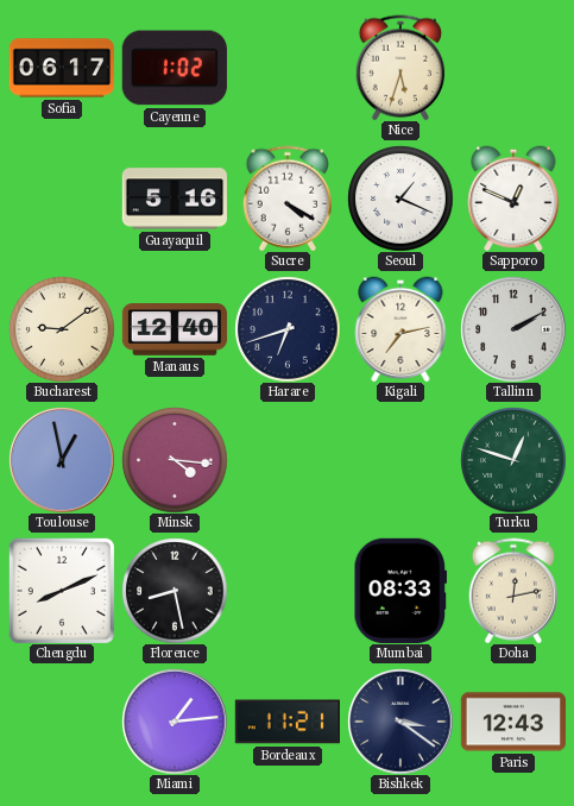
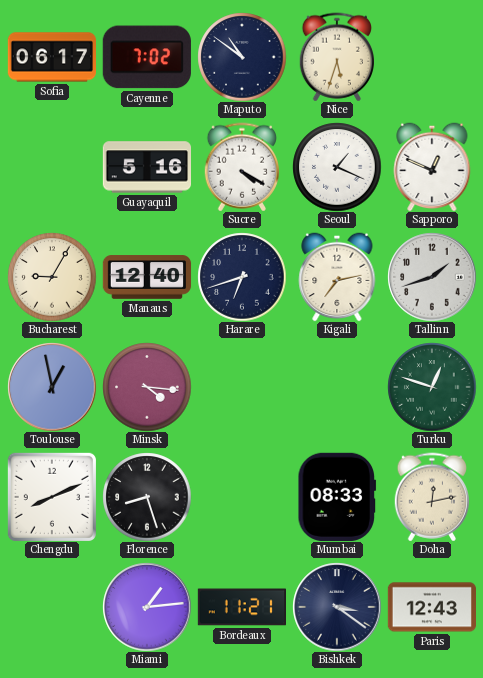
Cayenne: 1:02 -> 7:02
Maputo: none -> 10:51
Bucharest: 9:09 -> 9:05
Tallinn: 2:10 -> 1:42
Florence: 8:28 -> 8:27
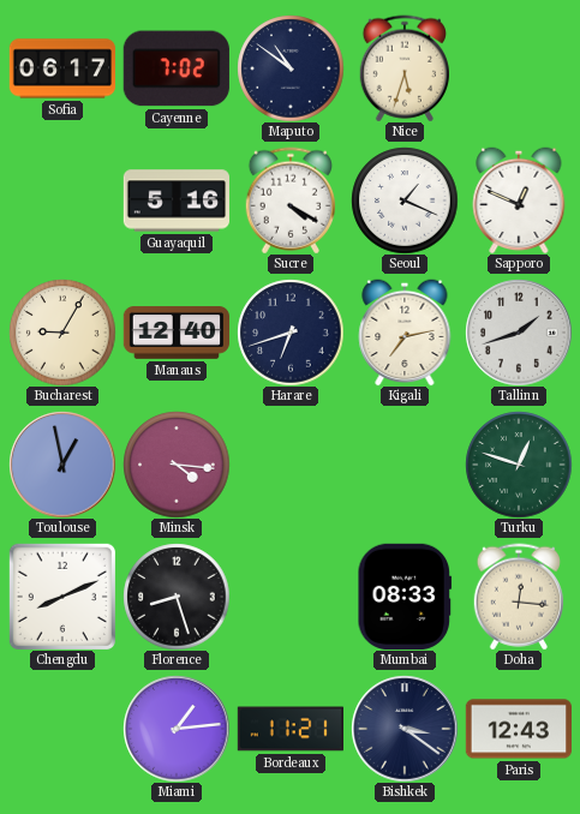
Doha: 12:13 -> 12:16
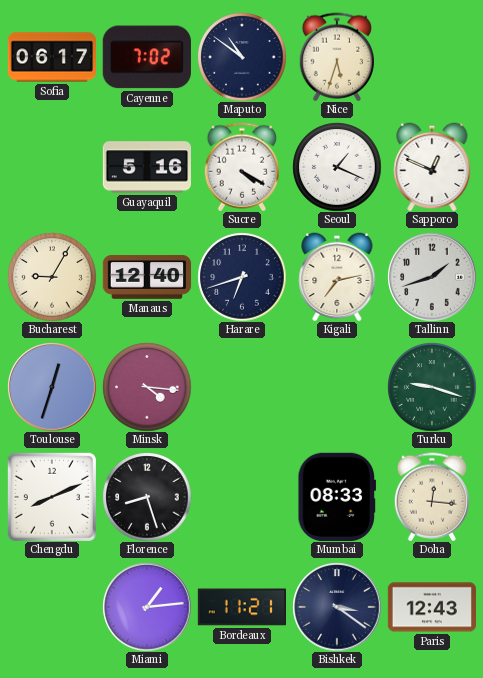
Toulouse: 12:58 -> 12:33
Turku: 12:48 -> 9:18
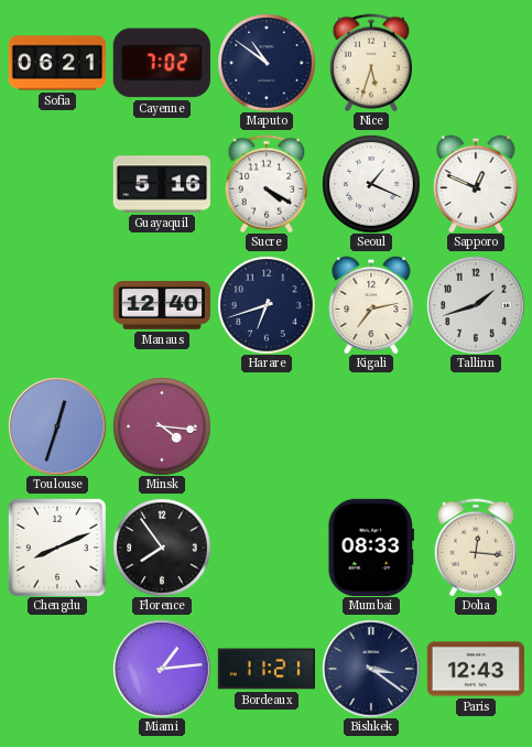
Sofia: 06:17 -> 06:21
Bucharest: 9:05 -> none
Turku: 9:18 -> none
Florence: 8:27 -> 7:54
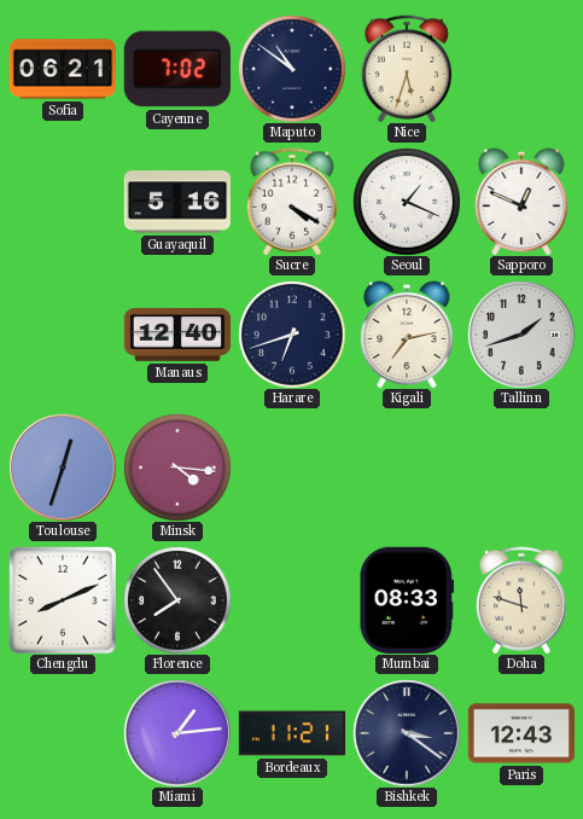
Doha: 12:16 -> 11:48
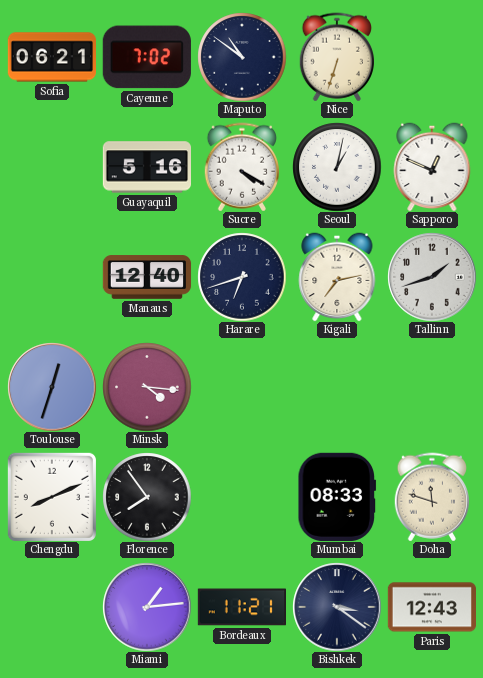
Nice: 5:33 -> 6:33
Seoul: 1:19 -> 1:02
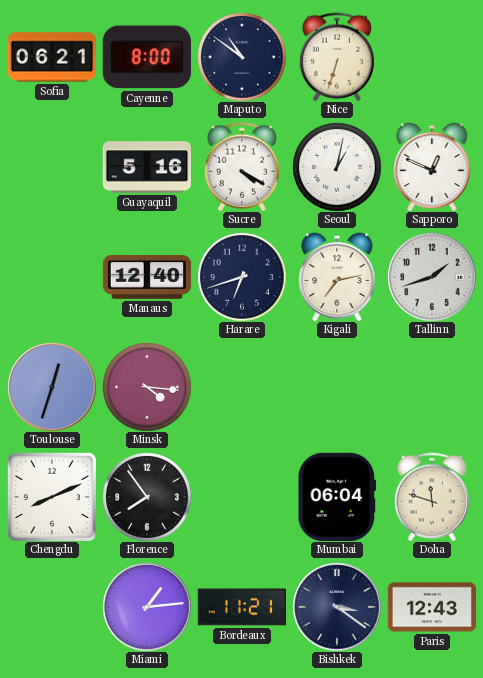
Cayenne: 7:02 -> 8:00
Mumbai: 08:33 -> 06:04
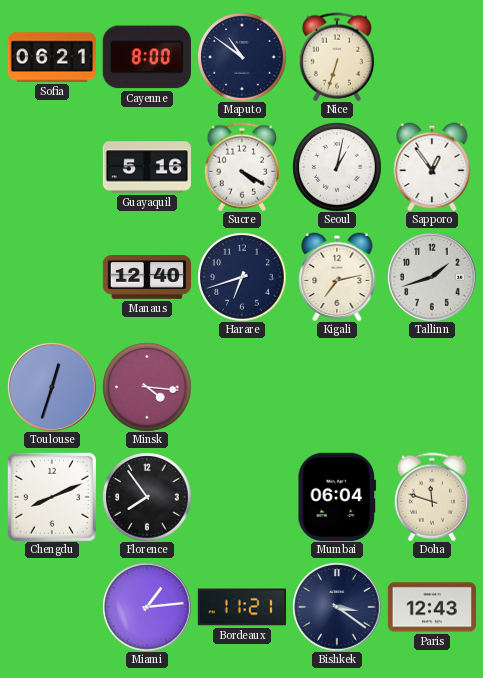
Sapporo: 12:49 -> 12:54
